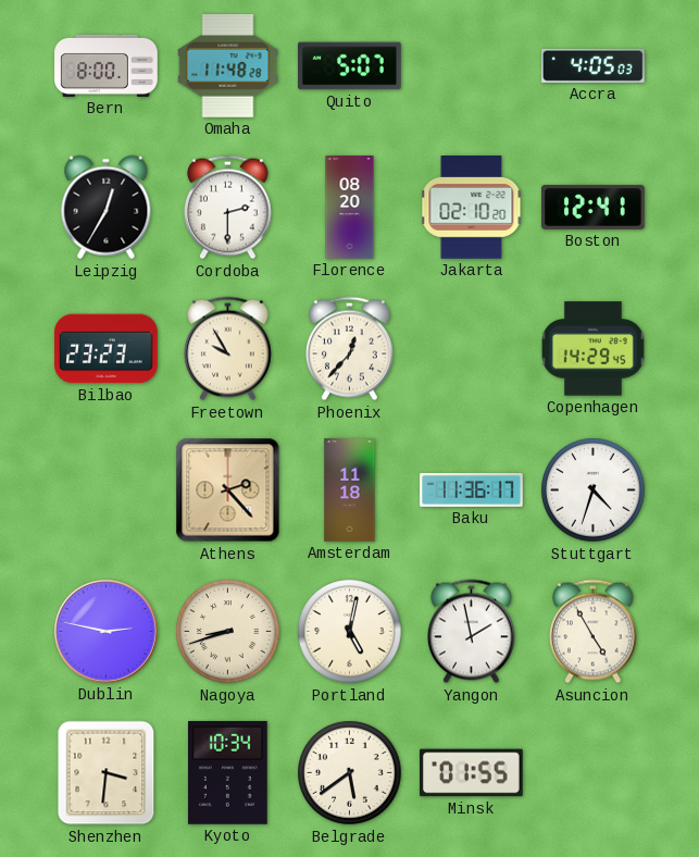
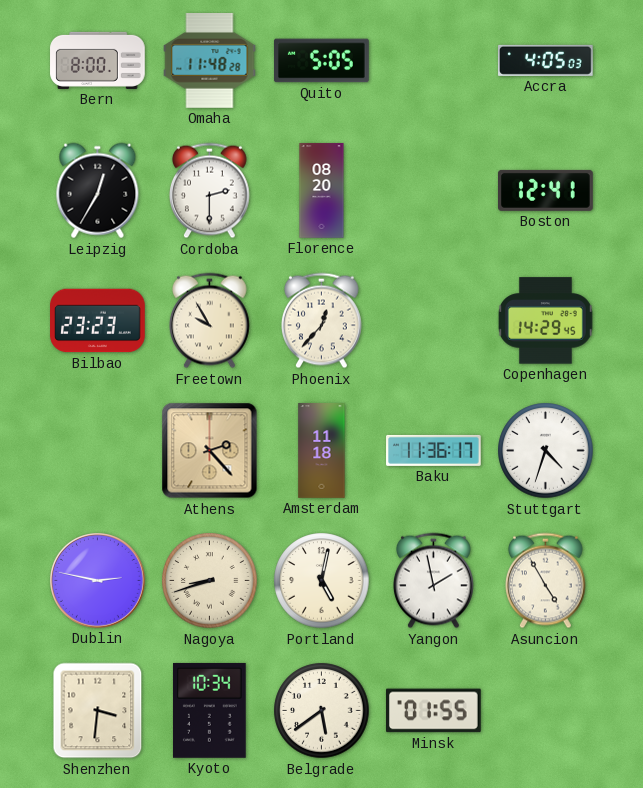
Quito: 5:07 -> 5:05
Jakarta: 02:10 -> none
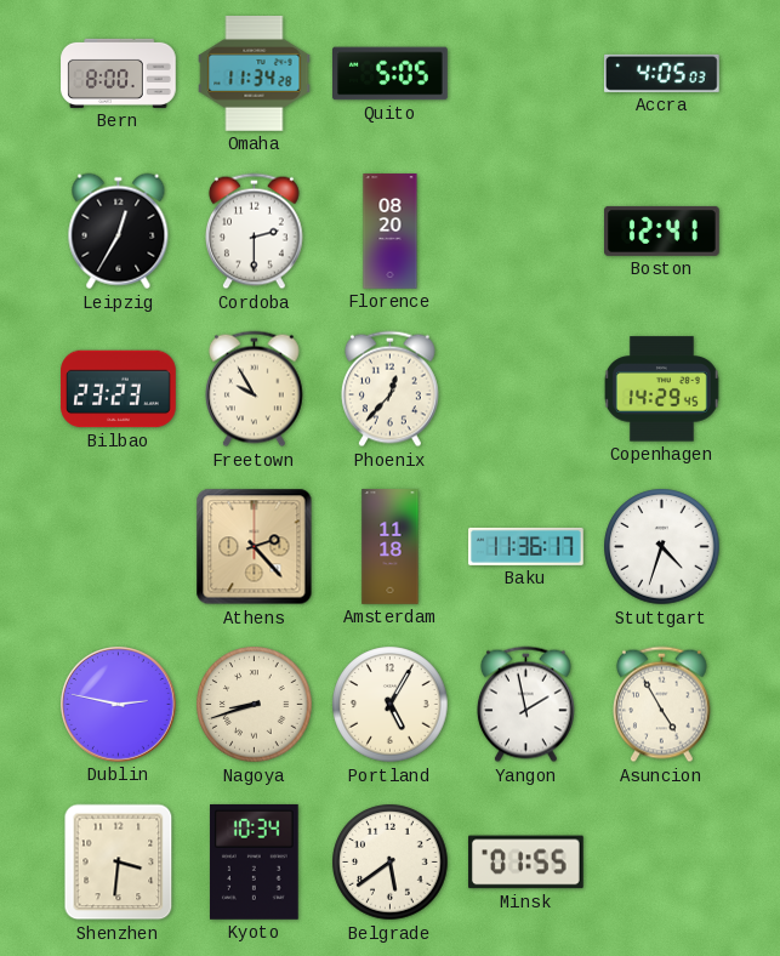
Omaha: 11:48 -> 11:34
Portland: 5:02 -> 5:05
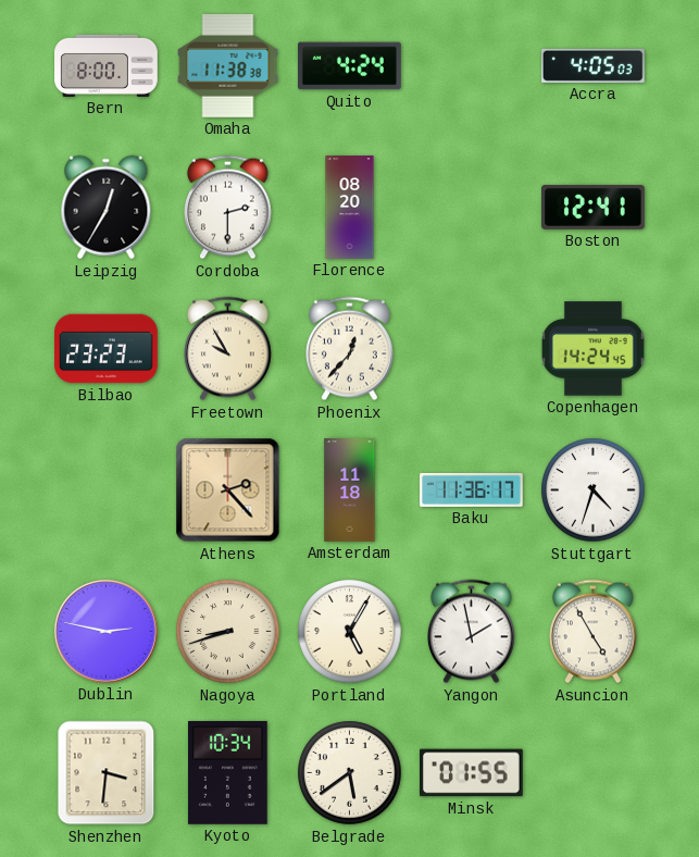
Omaha: 11:34 -> 11:38
Quito: 5:05 -> 4:24
Copenhagen: 14:29 -> 14:24
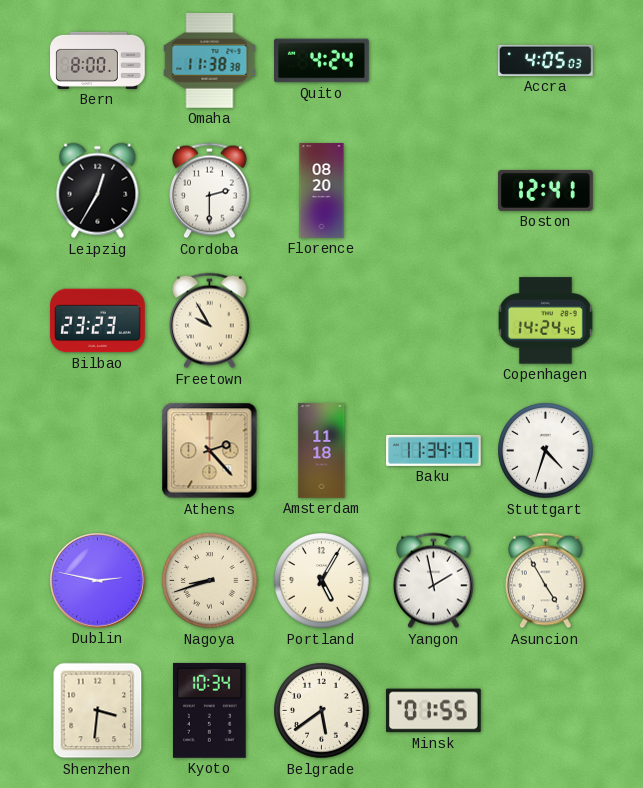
Phoenix: 12:37 -> none
Baku: 11:36 -> 11:34
